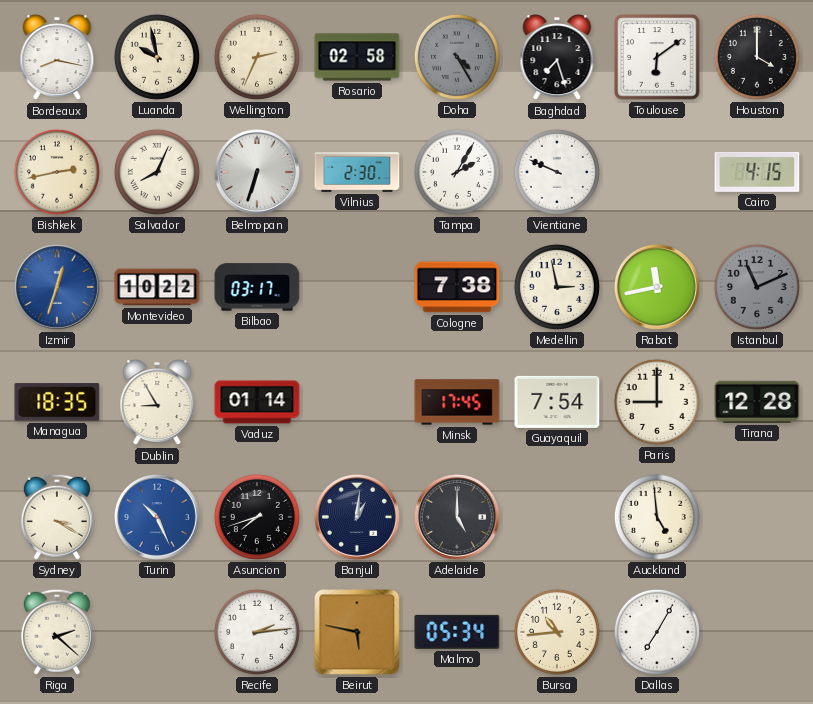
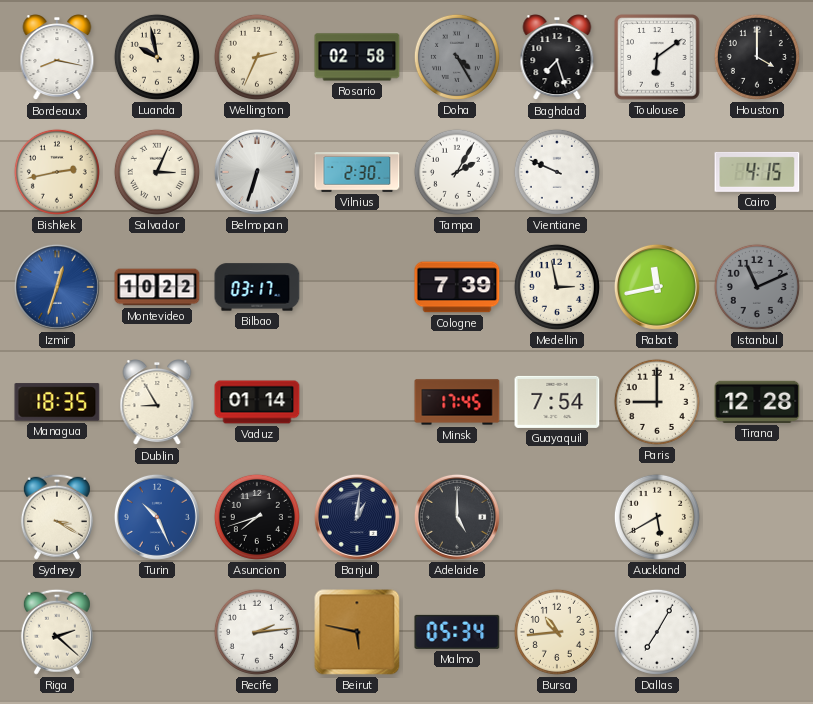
Salvador: 8:04 -> 3:04
Cologne: 7:38 -> 7:39
Auckland: 4:59 -> 5:40
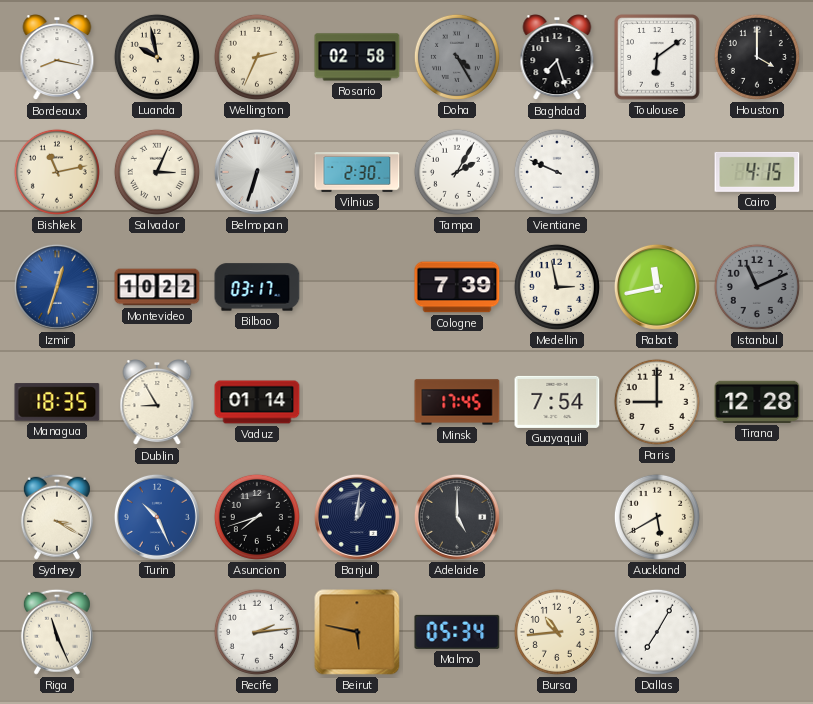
Bishkek: 2:43 -> 11:13
Riga: 2:22 -> 11:26
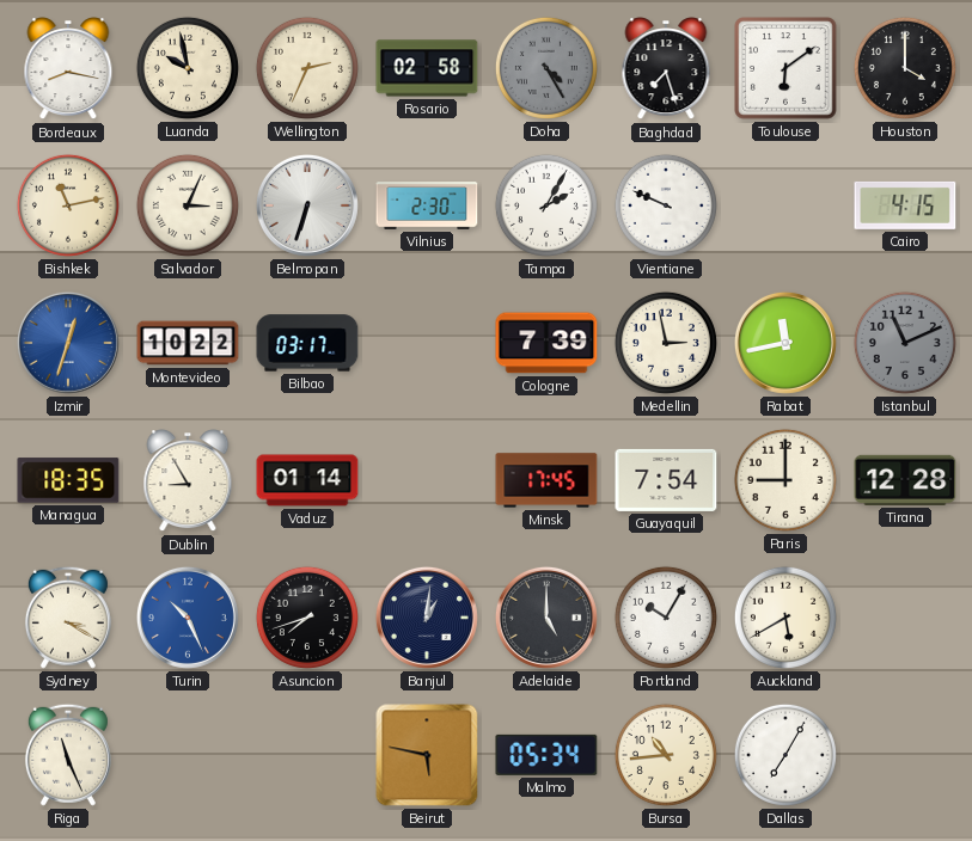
Portland: none -> 10:05
Recife: 2:14 -> none
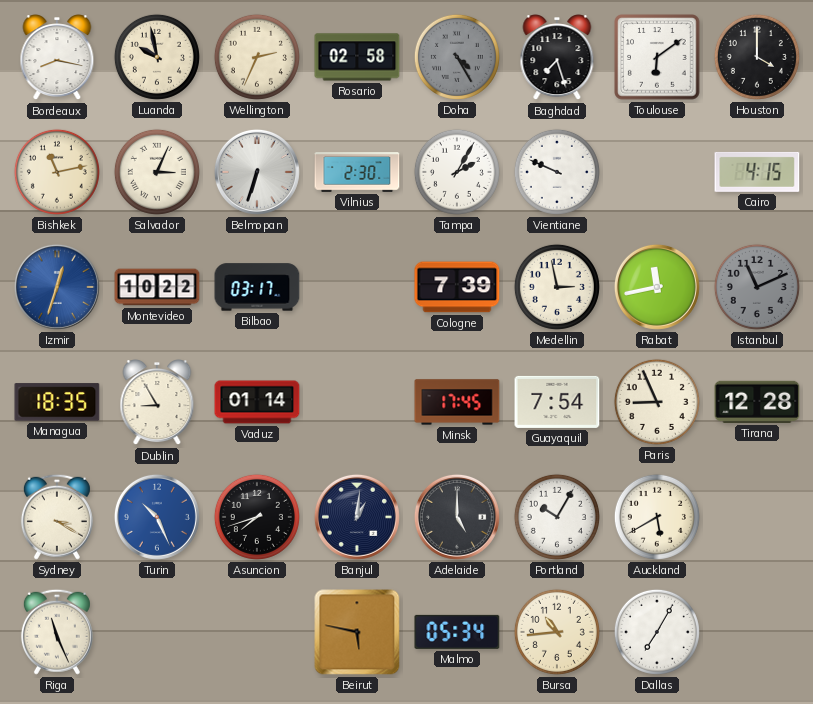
Paris: 9:00 -> 8:56
